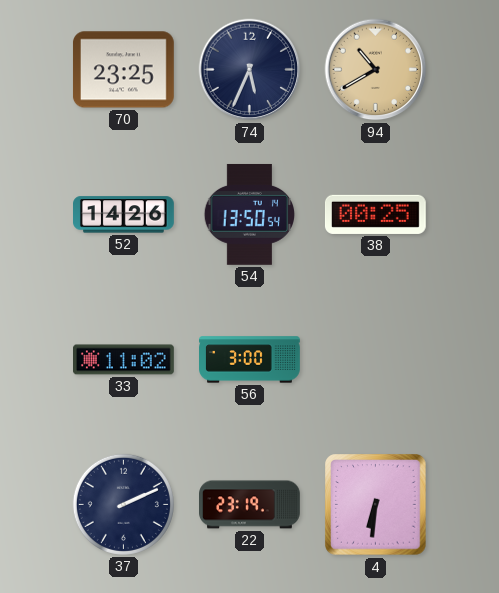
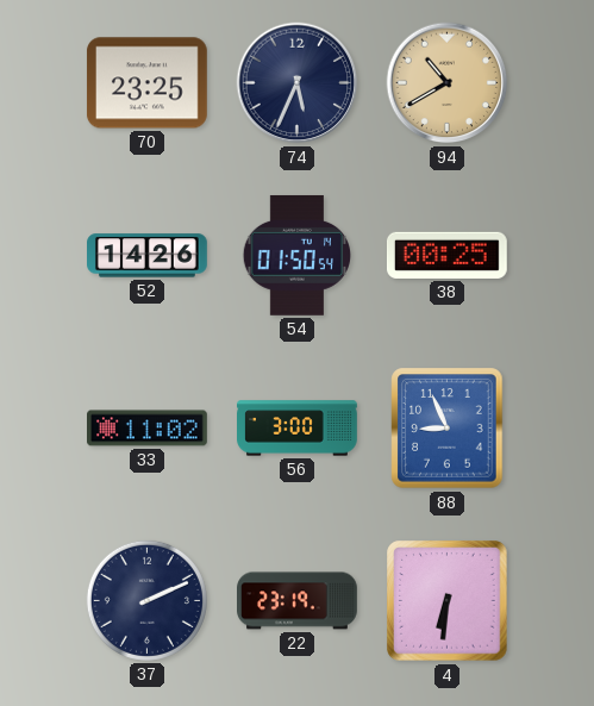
54: 13:50 -> 01:50
88: none -> 8:56
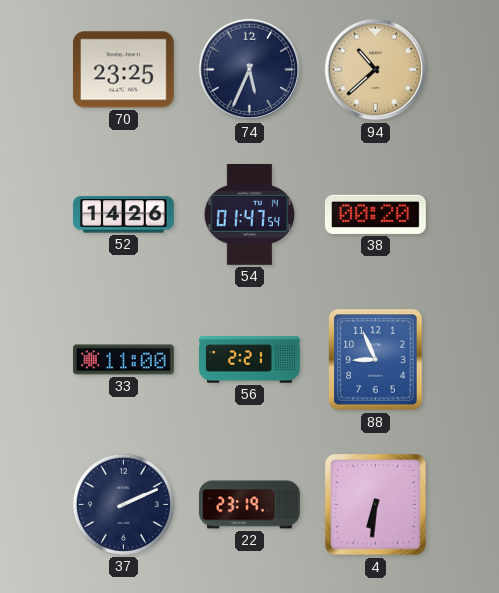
94: 10:40 -> 10:38
54: 01:50 -> 01:47
38: 00:25 -> 00:20
33: 11:02 -> 11:00
56: 3:00 -> 2:21
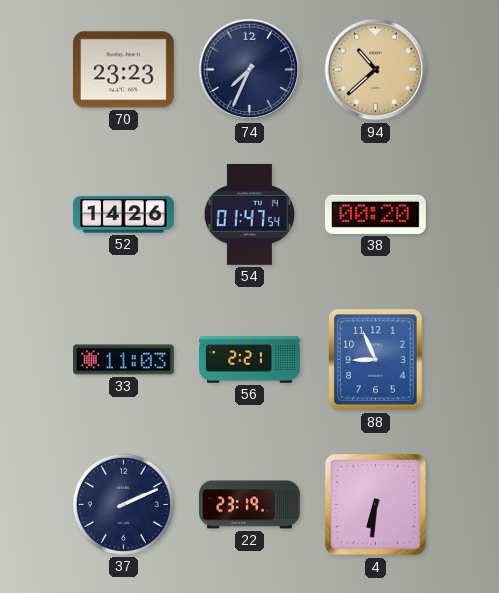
70: 23:25 -> 23:23
74: 5:34 -> 7:34
33: 11:00 -> 11:03
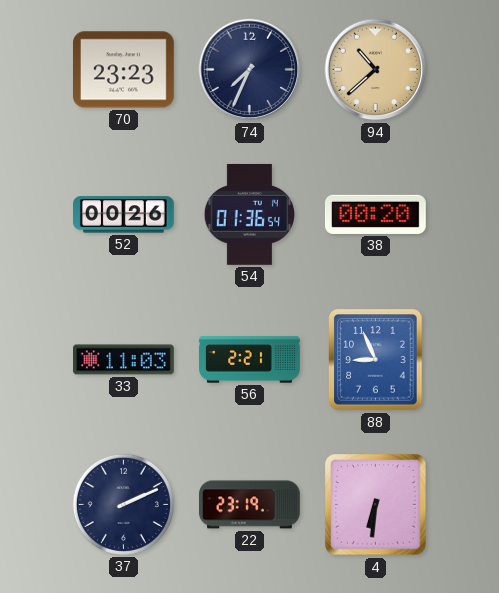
52: 14:26 -> 00:26
54: 01:47 -> 01:36
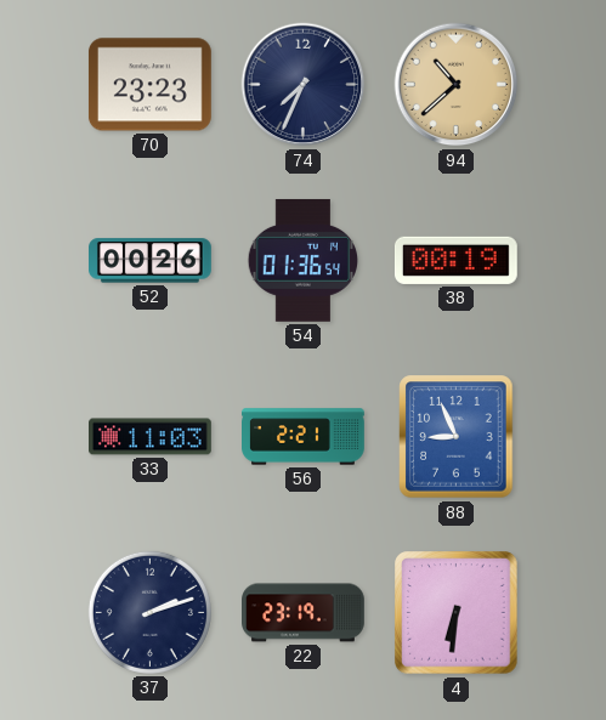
38: 00:20 -> 00:19
37: 2:11 -> 2:12
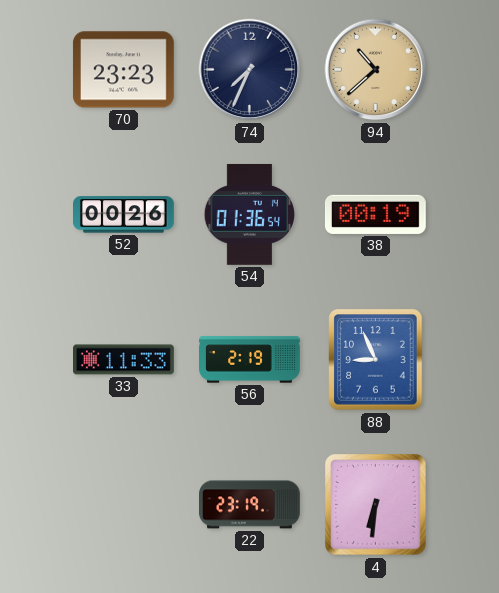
33: 11:03 -> 11:33
56: 2:21 -> 2:19
37: 2:12 -> none
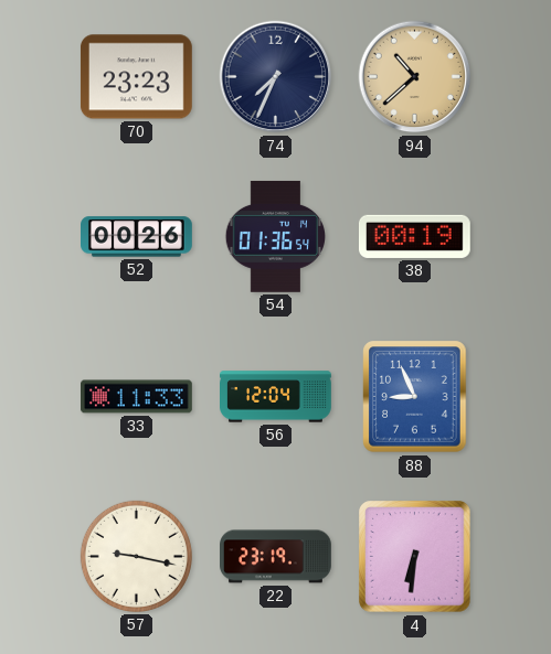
56: 2:19 -> 12:04
57: none -> 9:17
